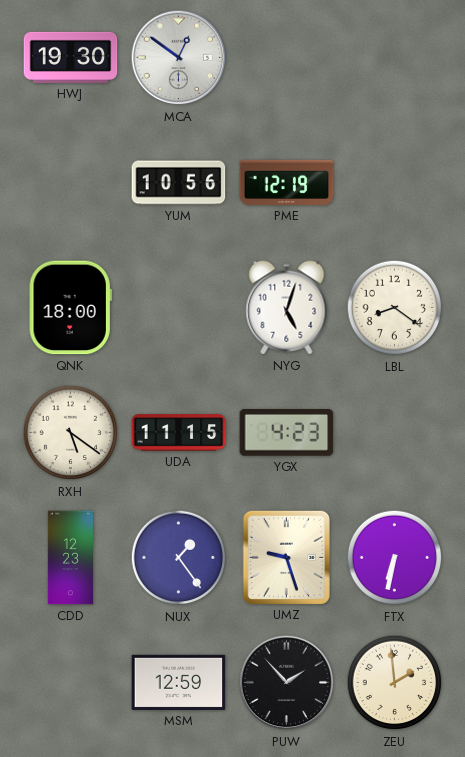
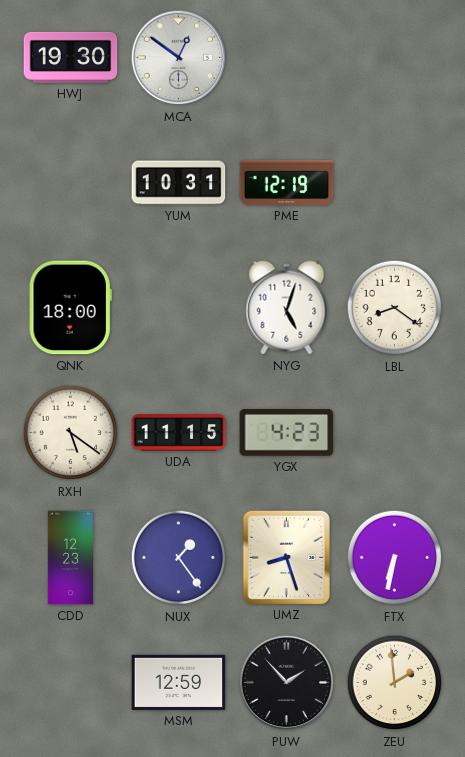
YUM: 10:56 -> 10:31
UMZ: 9:27 -> 8:27
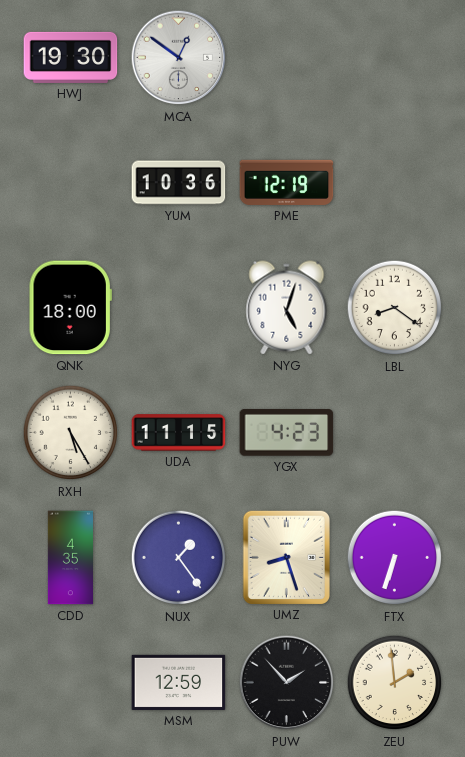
YUM: 10:31 -> 10:36
RXH: 5:21 -> 5:25
CDD: 12:23 -> 4:35
FTX: 6:32 -> 6:33
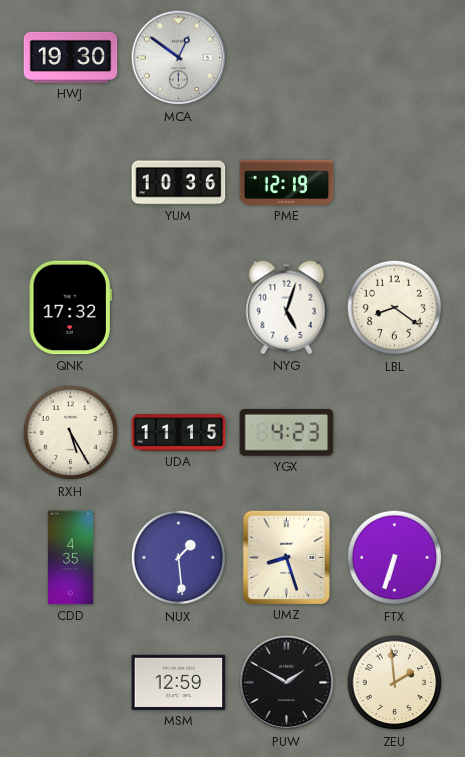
QNK: 18:00 -> 17:32
NUX: 1:24 -> 1:29
PUW: 1:53 -> 1:50
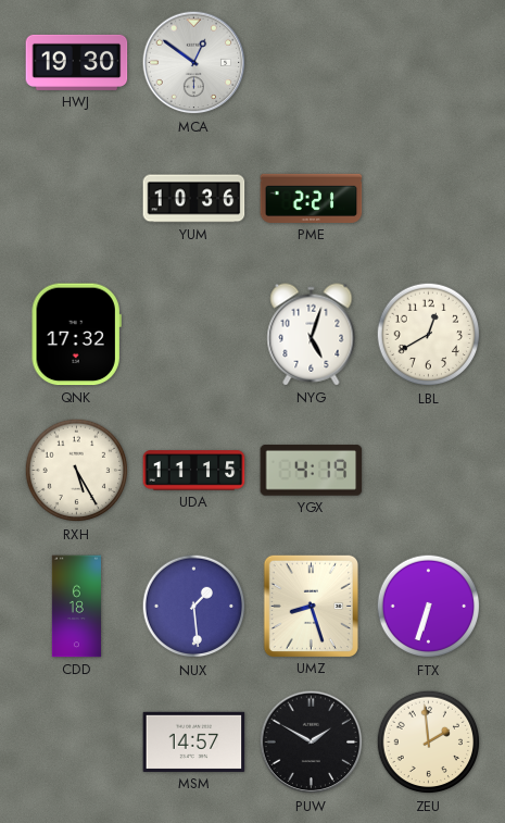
PME: 12:19 -> 2:21
LBL: 8:21 -> 12:40
YGX: 4:23 -> 4:19
CDD: 4:35 -> 6:18
MSM: 12:59 -> 14:57
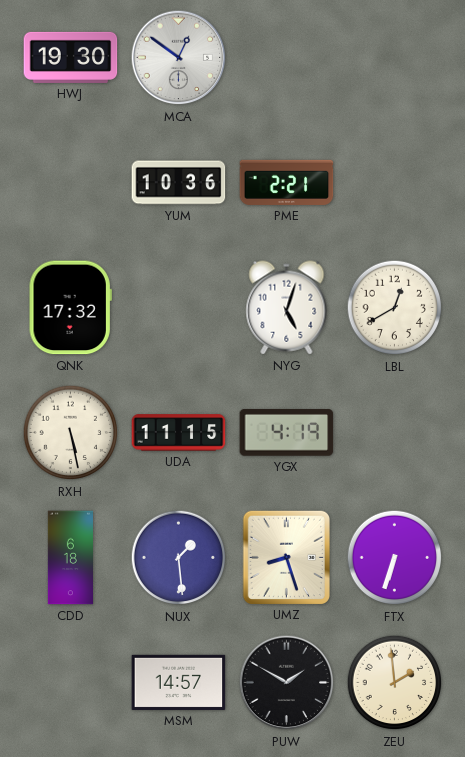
RXH: 5:25 -> 5:28
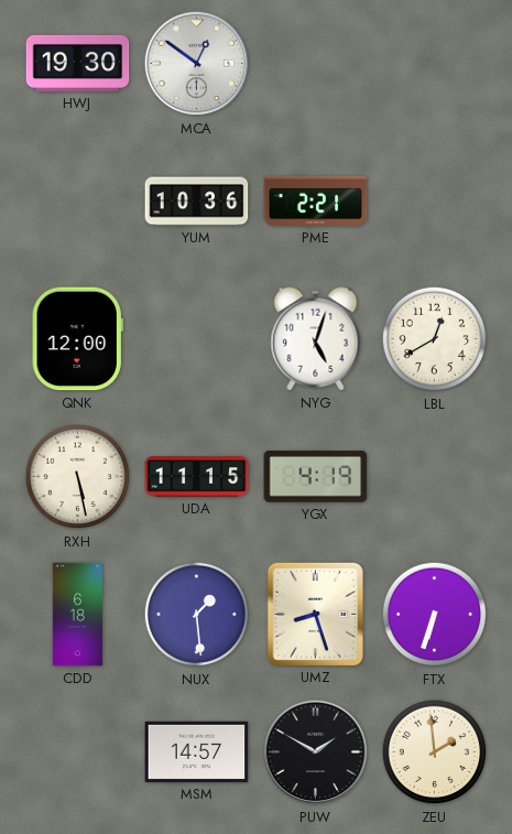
QNK: 17:32 -> 12:00
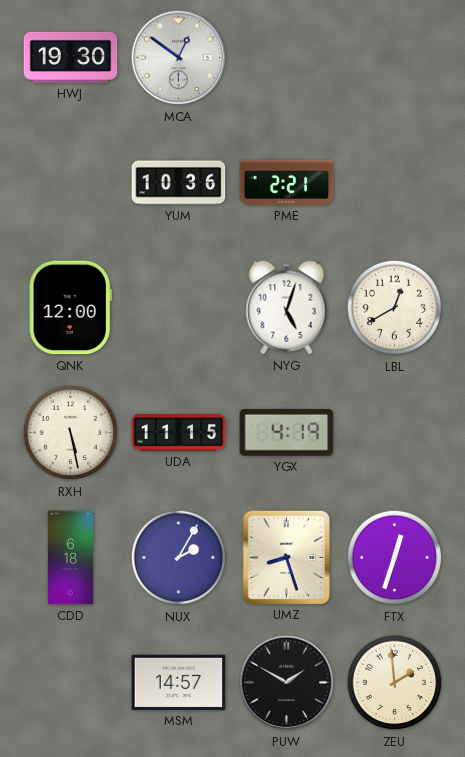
NUX: 1:29 -> 2:05
FTX: 6:33 -> 12:33
